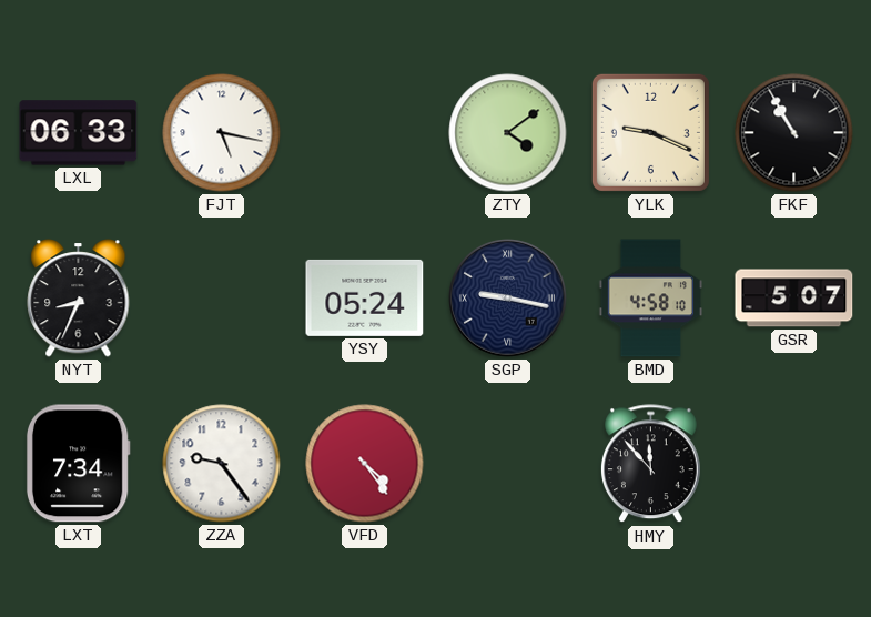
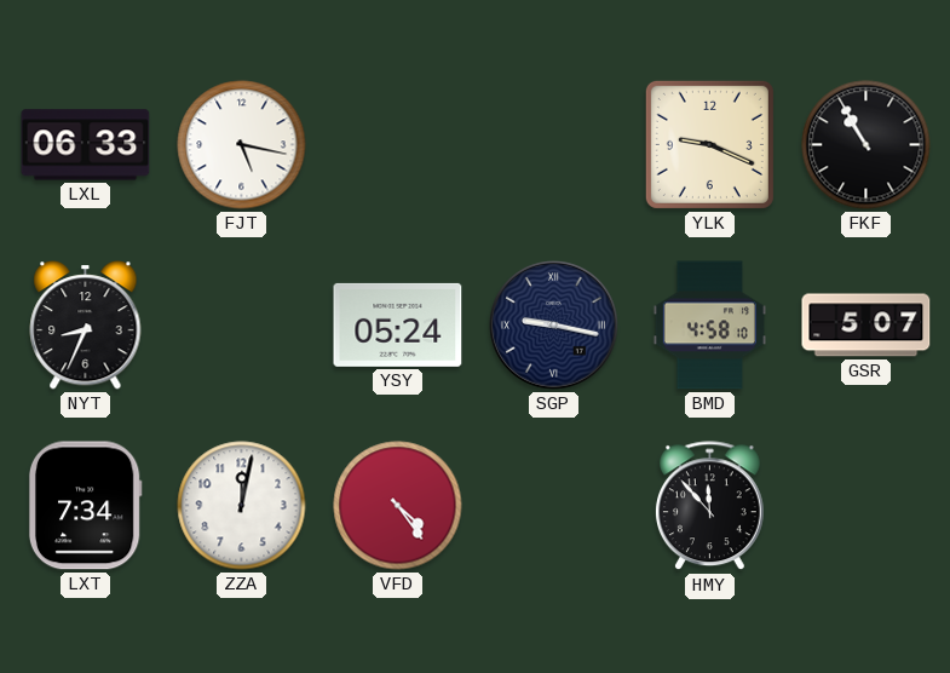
ZTY: 4:09 -> none
ZZA: 9:24 -> 12:02
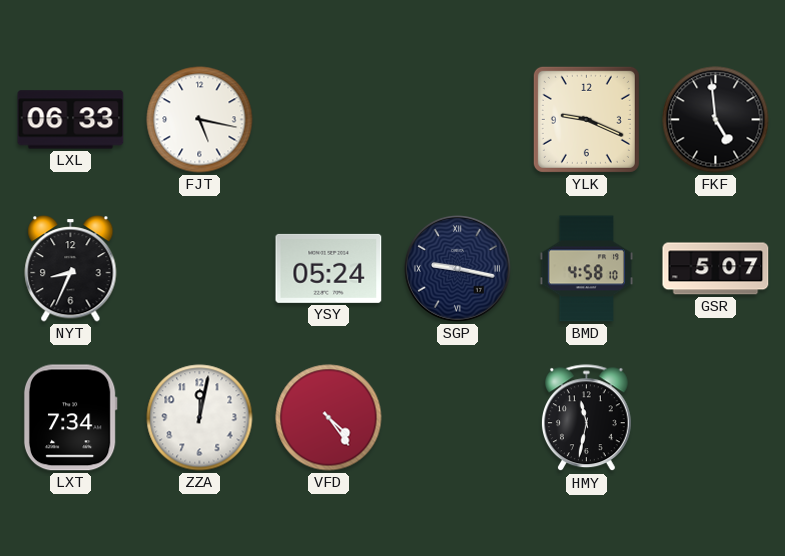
FKF: 10:55 -> 4:59
HMY: 11:53 -> 11:32
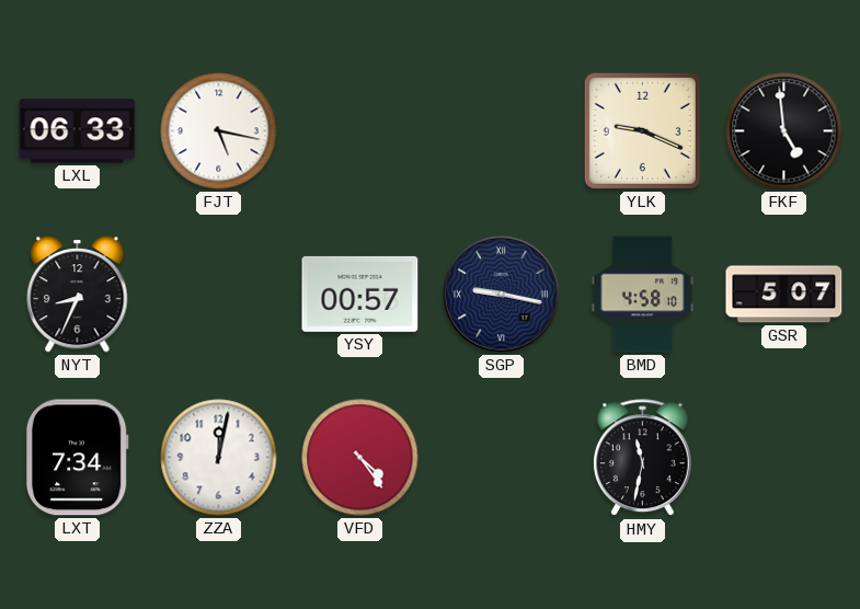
YSY: 05:24 -> 00:57
